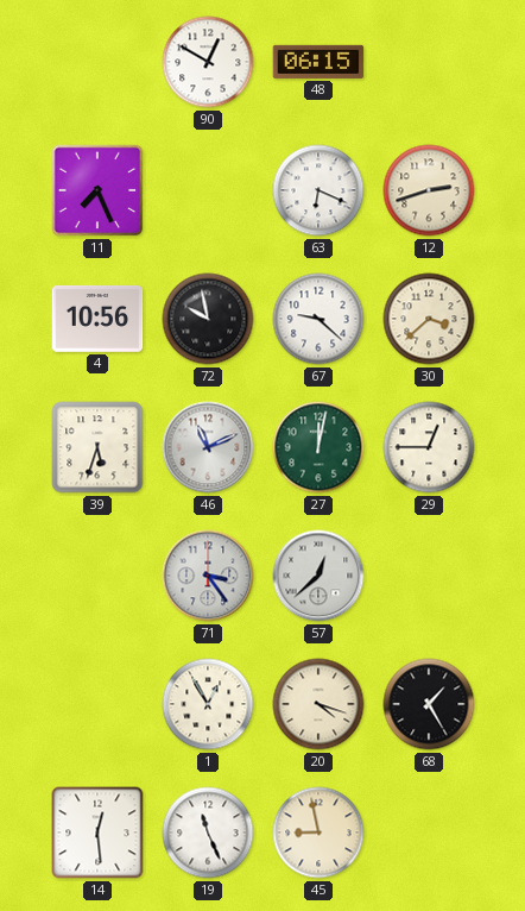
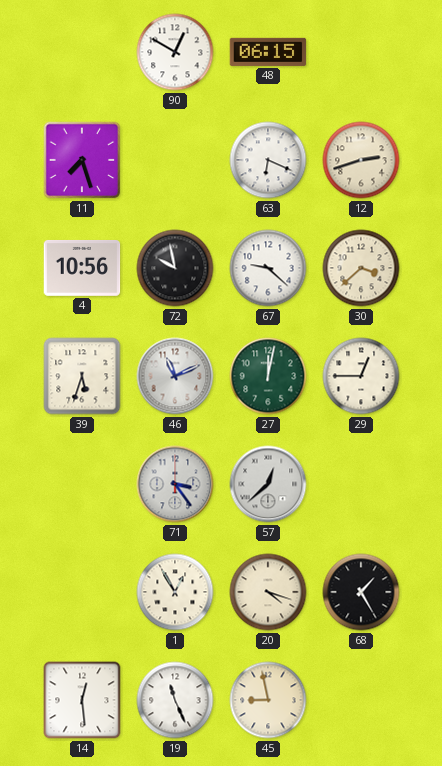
11: 7:26 -> 7:27
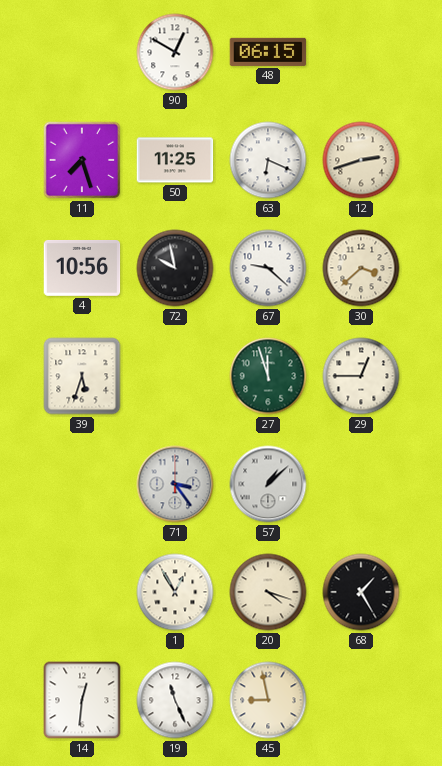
50: none -> 11:25
46: 11:11 -> none
27: 12:02 -> 11:57
57: 12:38 -> 1:08
14: 12:29 -> 12:31
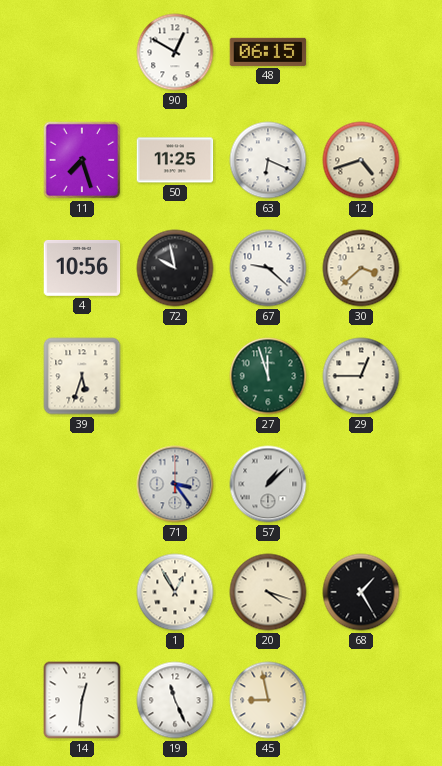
12: 2:42 -> 4:42
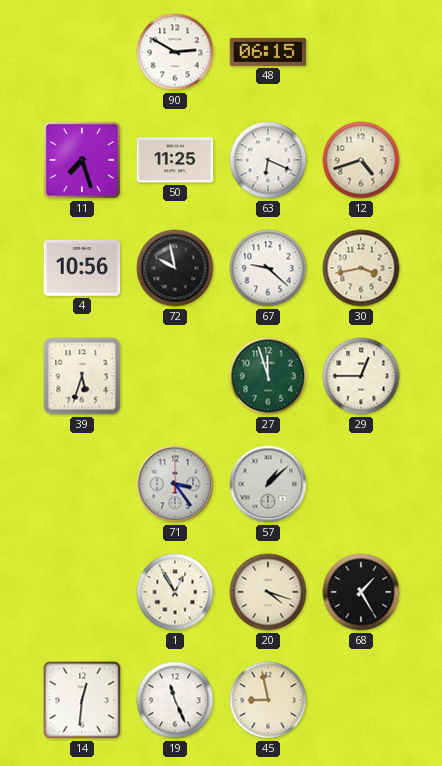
90: 12:50 -> 2:50
30: 3:38 -> 3:43
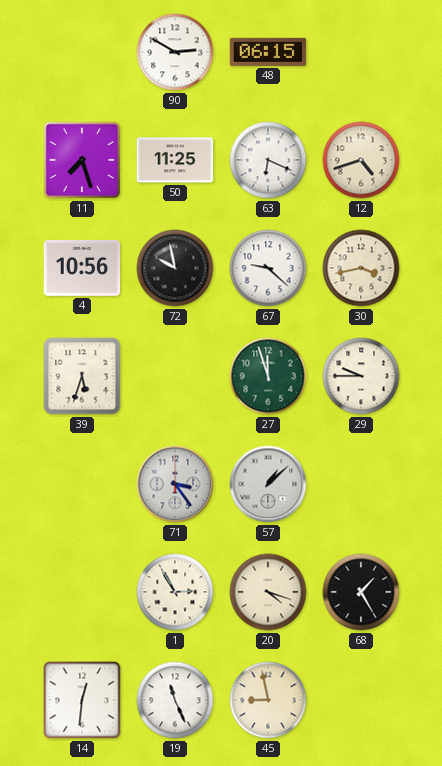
29: 12:45 -> 9:45
1: 12:55 -> 2:55
